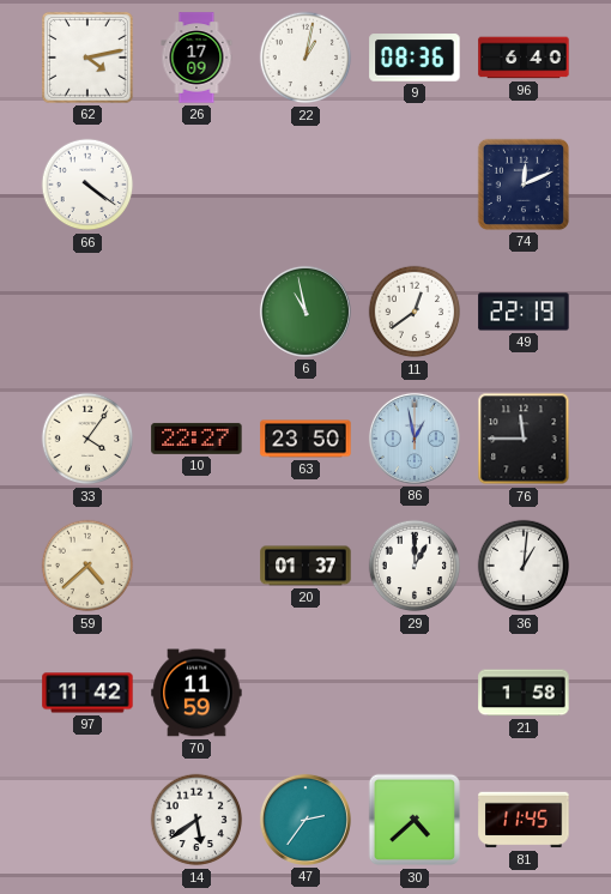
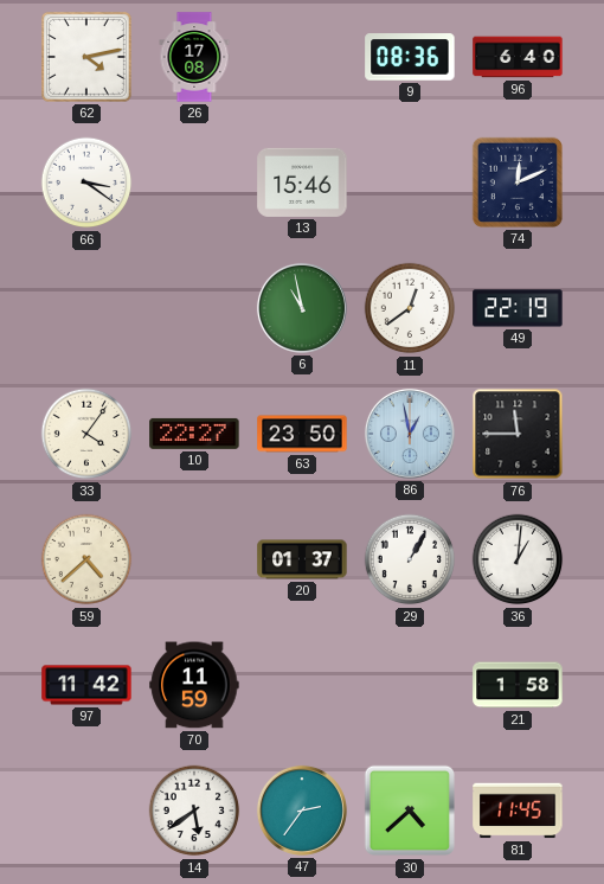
26: 17:09 -> 17:08
22: 1:02 -> none
66: 4:21 -> 3:21
13: none -> 15:46
29: 1:00 -> 1:05
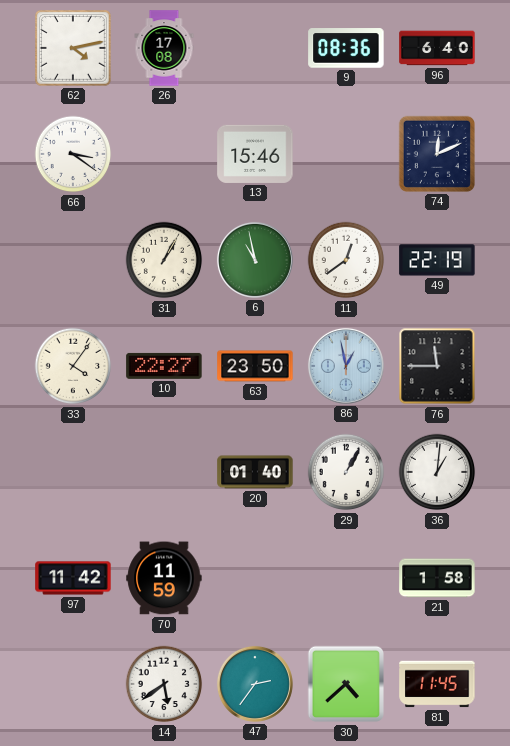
31: none -> 1:05
59: 4:38 -> none
20: 01:37 -> 01:40
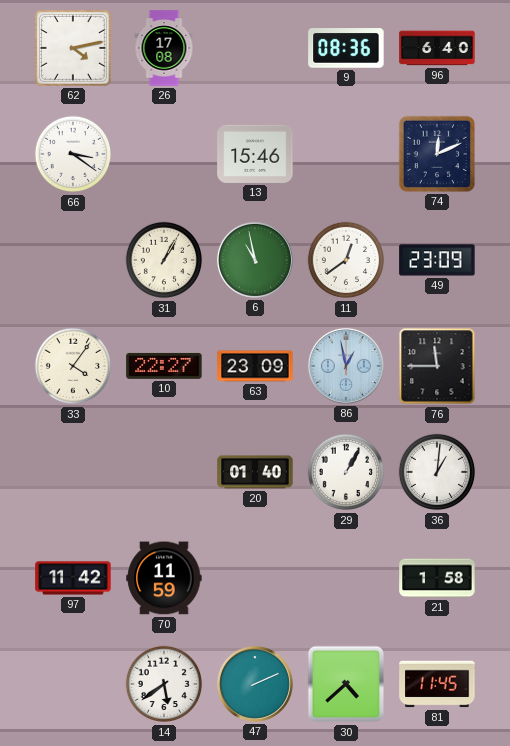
49: 22:19 -> 23:09
63: 23:50 -> 23:09
47: 2:36 -> 2:11
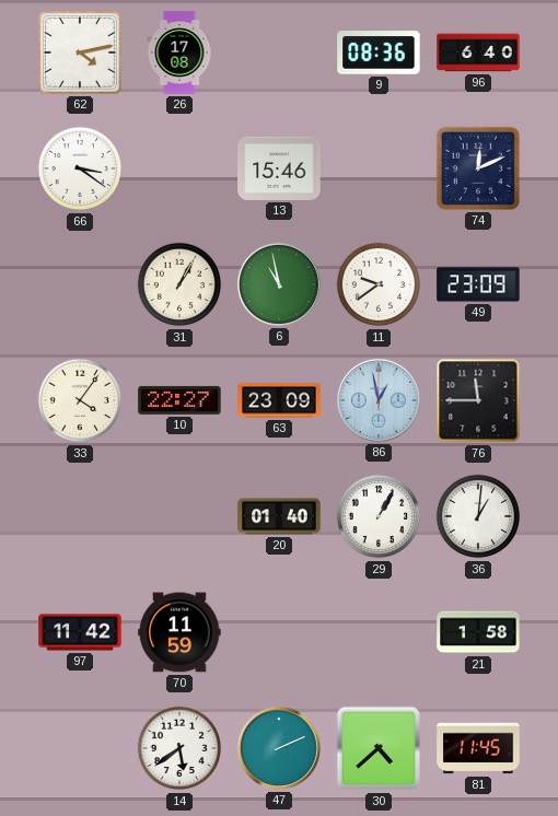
11: 12:39 -> 9:39
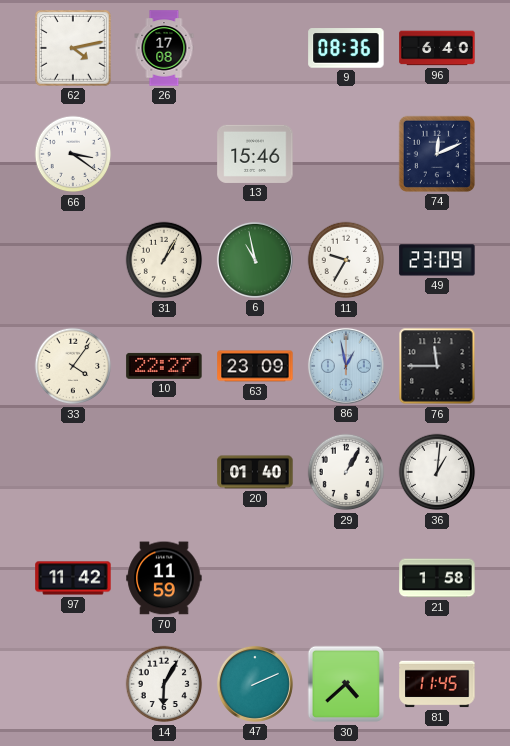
11: 9:39 -> 9:35
14: 5:39 -> 6:05
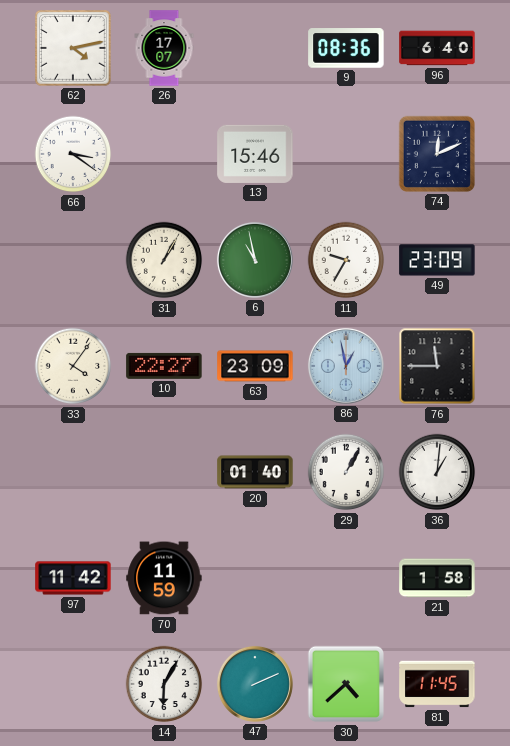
26: 17:08 -> 17:07
